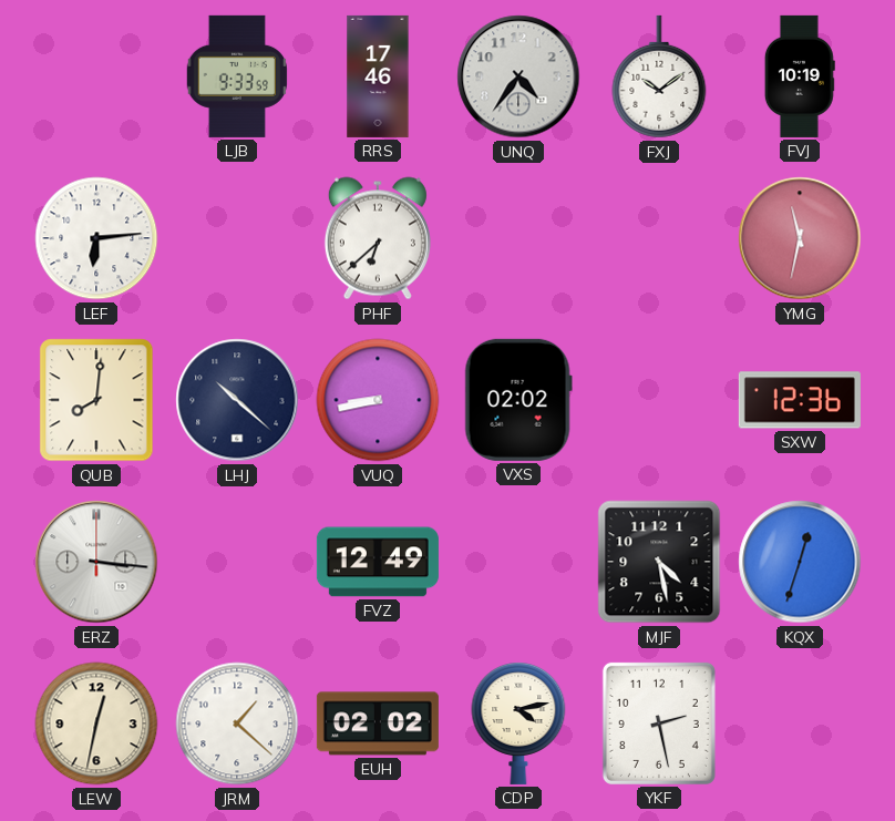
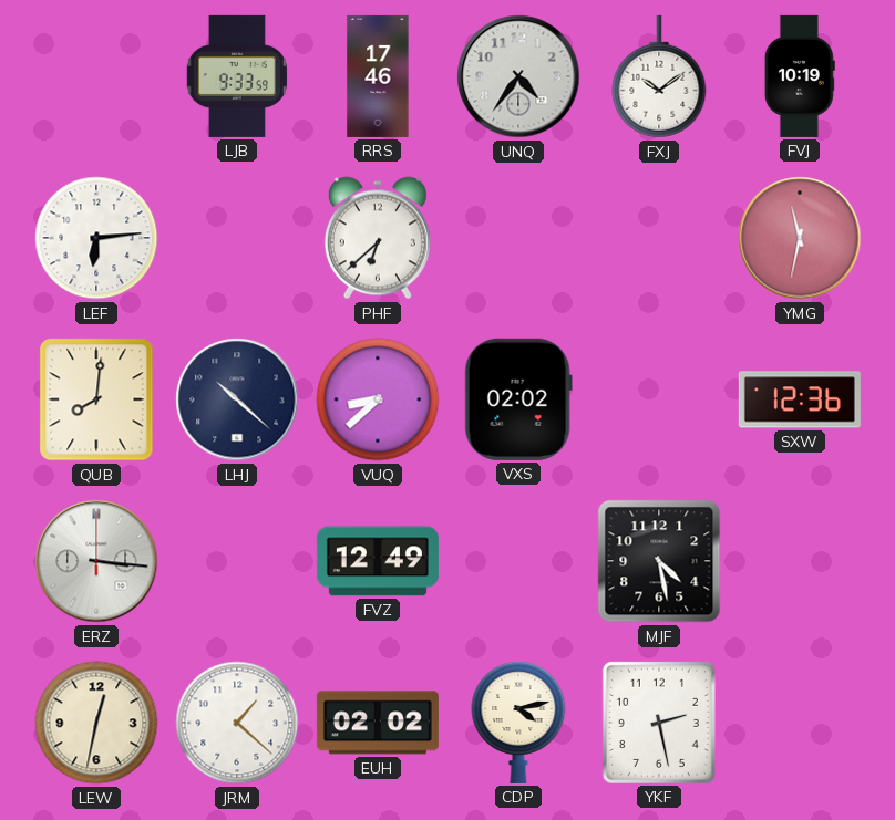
VUQ: 8:43 -> 8:38
KQX: 12:33 -> none
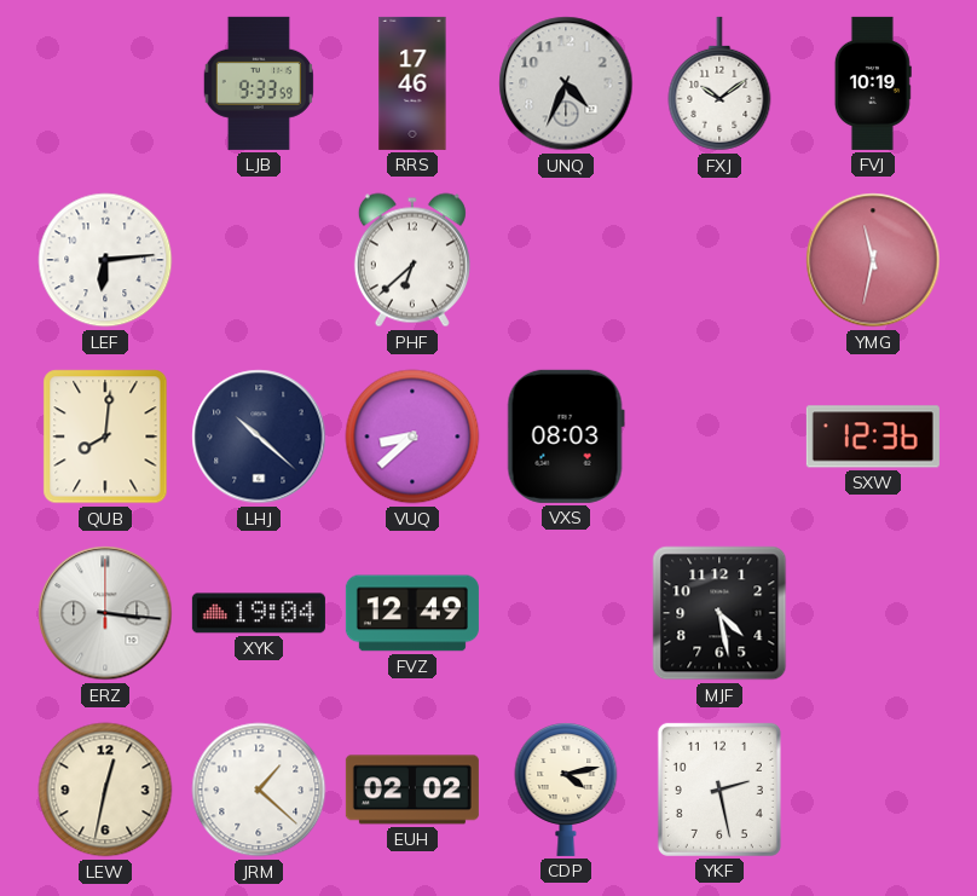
UNQ: 4:36 -> 4:34
VXS: 02:02 -> 08:03
XYK: none -> 19:04
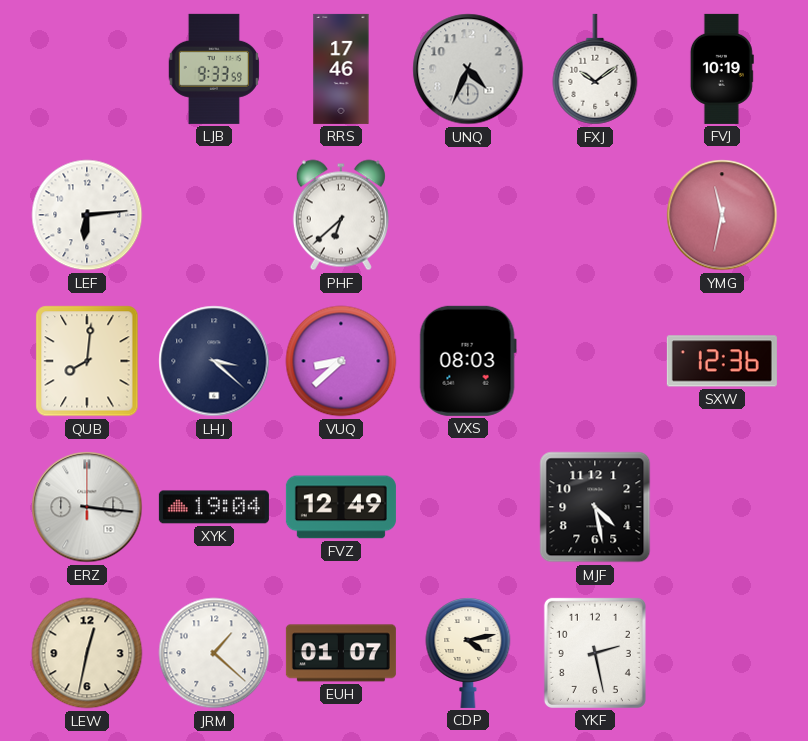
LHJ: 10:22 -> 3:22
EUH: 02:02 -> 01:07
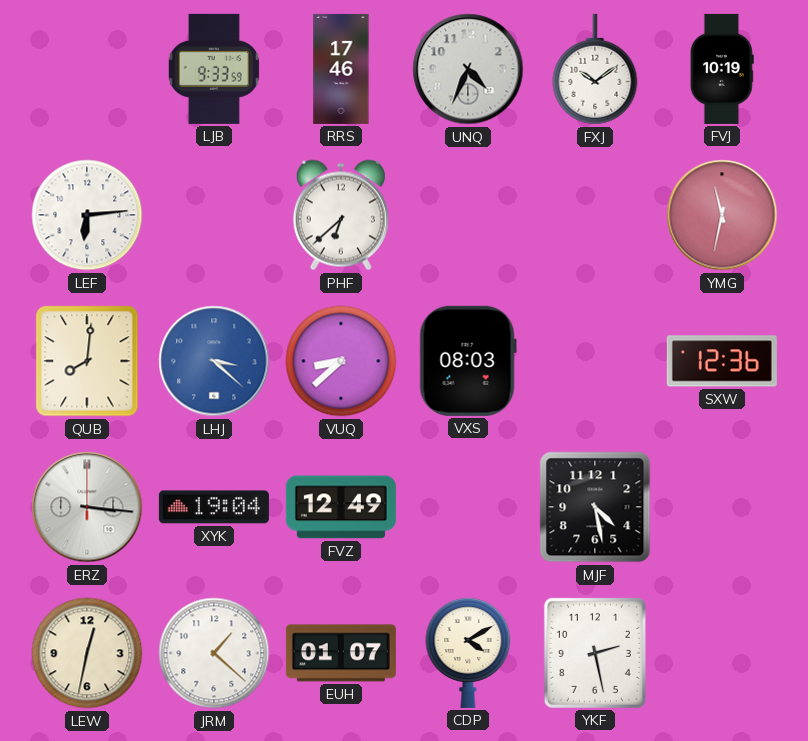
LHJ dial: navy -> blue
CDP: 4:13 -> 4:10
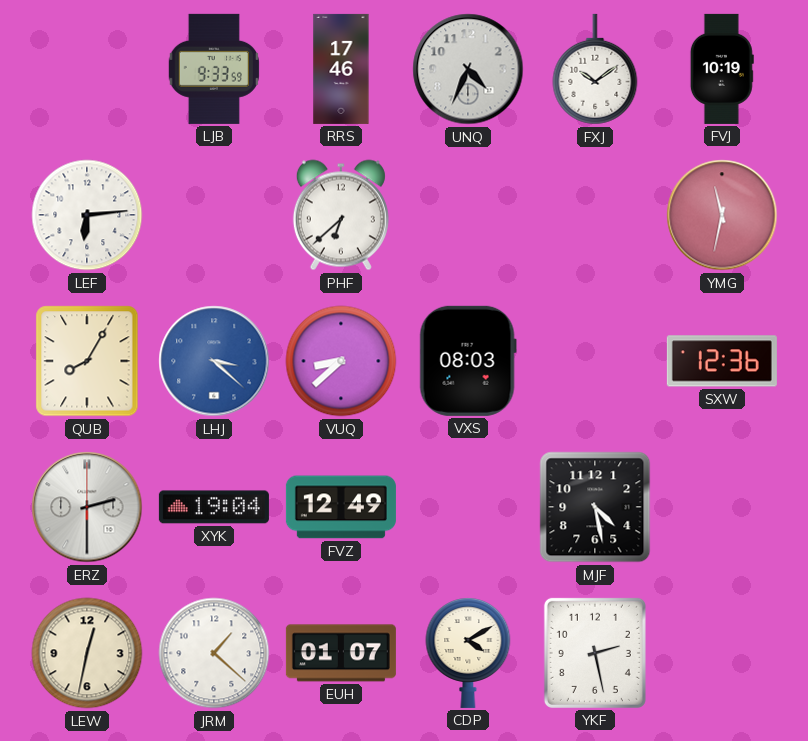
QUB: 8:01 -> 8:05
ERZ: 3:16 -> 2:30
